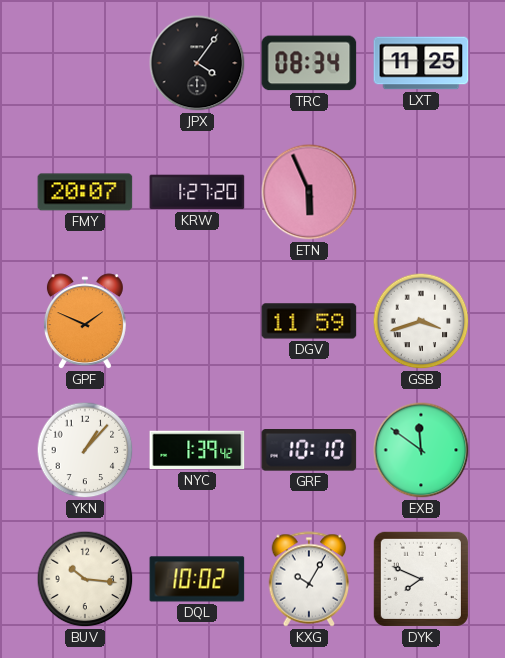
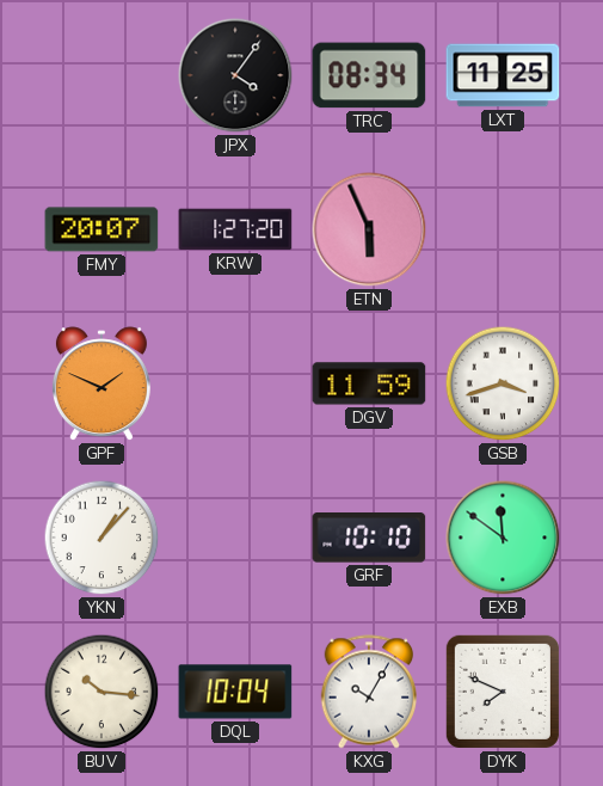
NYC: 1:39 -> none
DQL: 10:02 -> 10:04
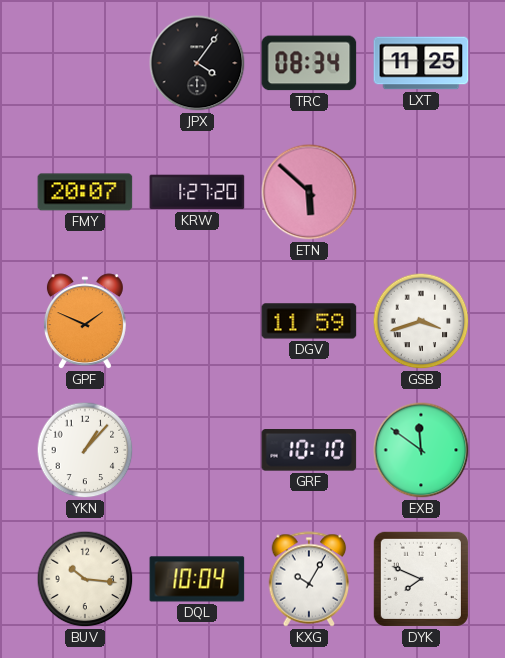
ETN: 5:56 -> 5:52
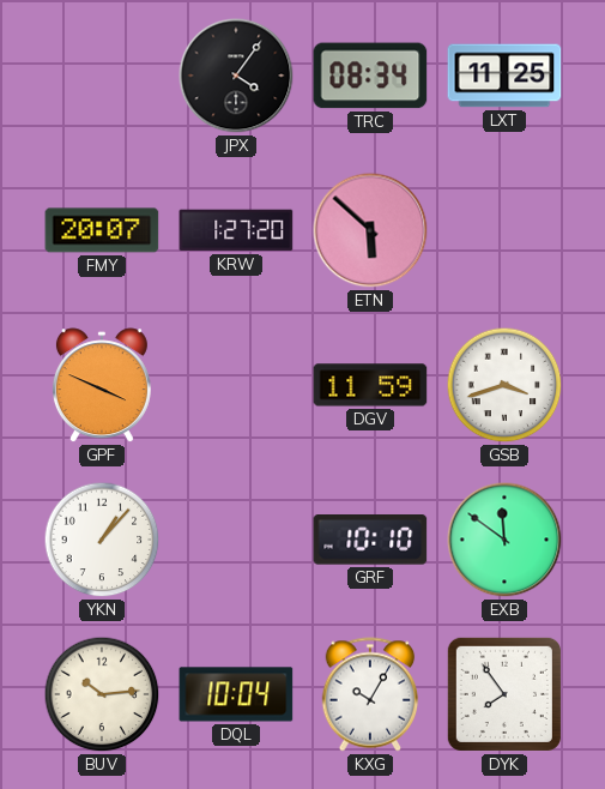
GPF: 1:49 -> 3:49
BUV: 10:16 -> 10:14
DYK: 7:49 -> 7:54
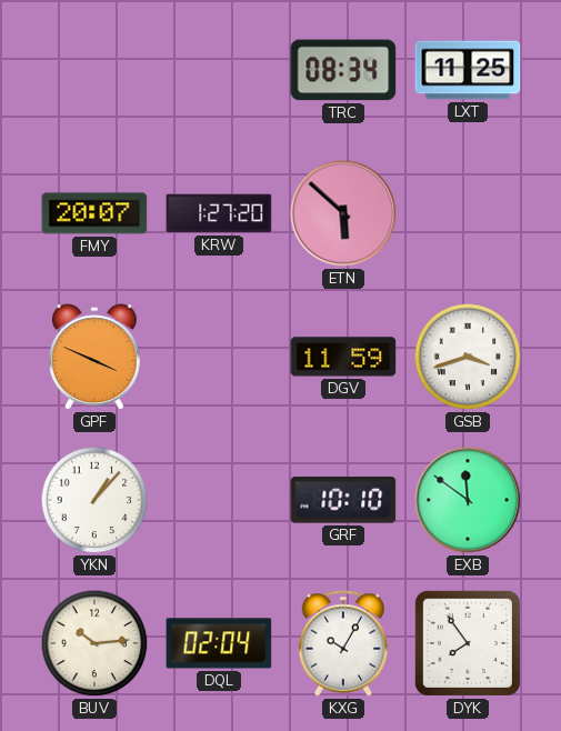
JPX: 4:06 -> none
DQL: 10:04 -> 02:04
